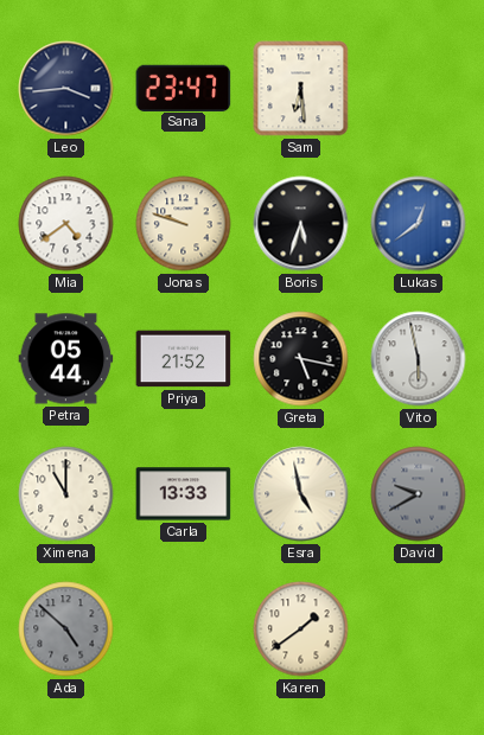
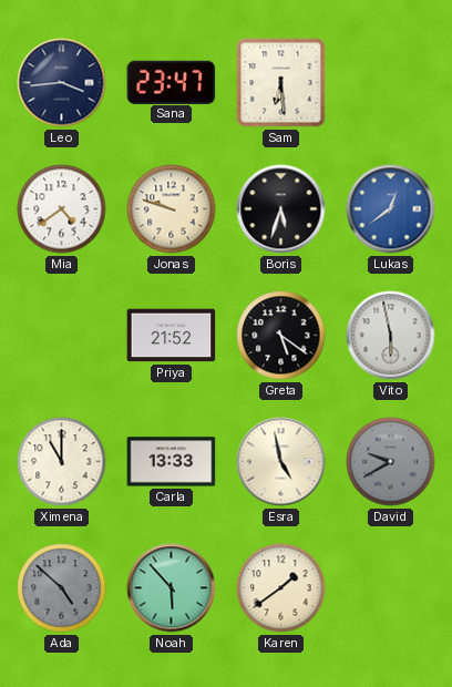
Petra: 05:44 -> none
Greta: 5:17 -> 5:21
Noah: none -> 5:53
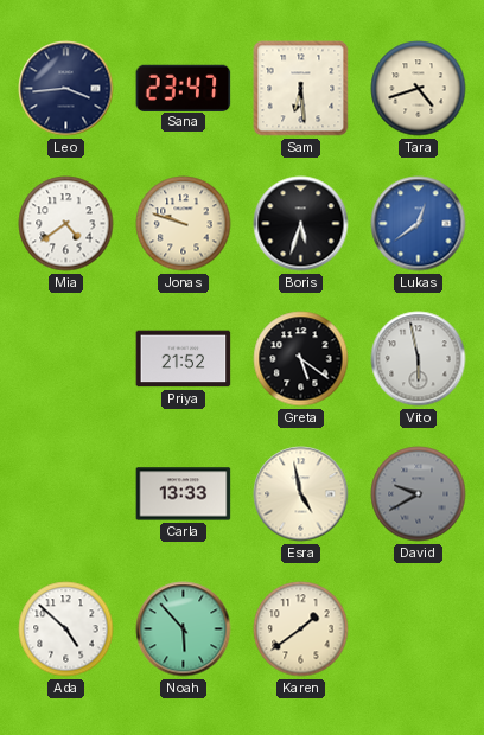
Tara: none -> 4:42
Ximena: 11:00 -> none
Ada dial: grey -> white
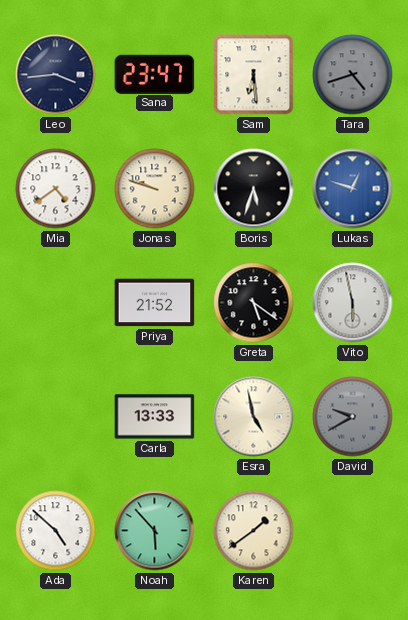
Tara dial: cream -> grey
Lukas: 12:39 -> 12:48
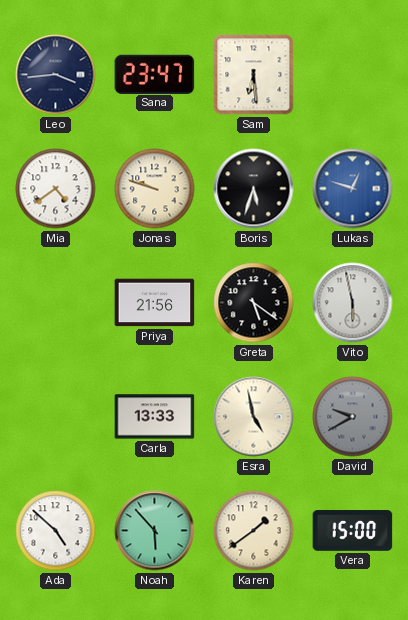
Tara: 4:42 -> none
Priya: 21:52 -> 21:56
Vera: none -> 15:00
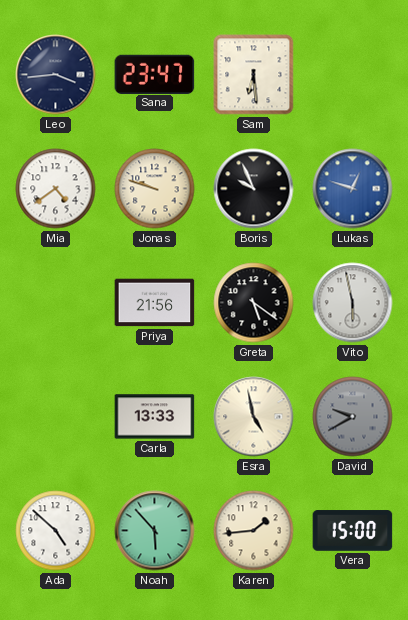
Boris: 5:33 -> 9:56
Karen: 1:39 -> 1:44
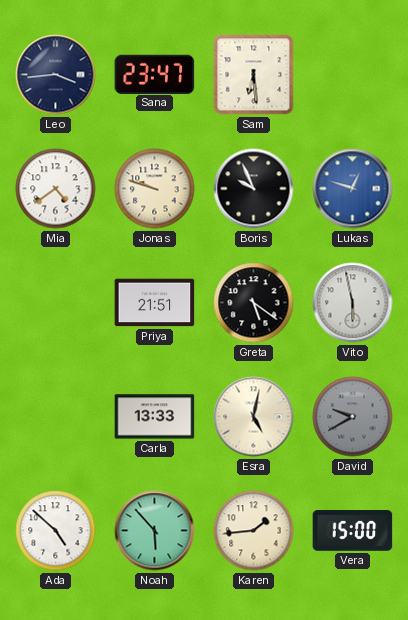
Priya: 21:56 -> 21:51
Esra: 4:58 -> 5:02
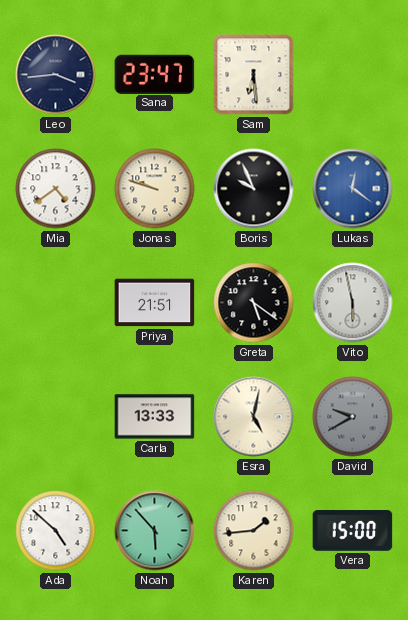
Lukas: 12:48 -> 12:21
